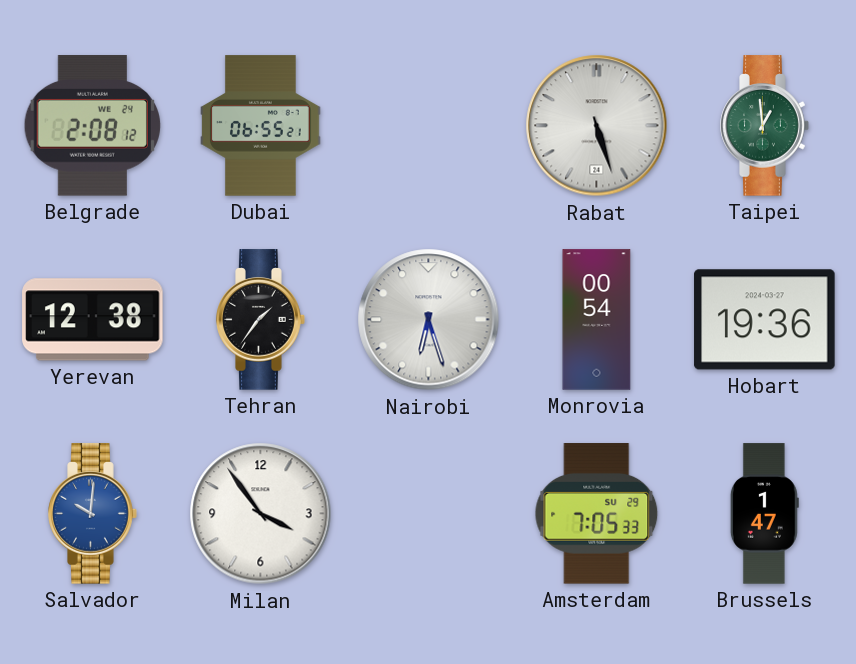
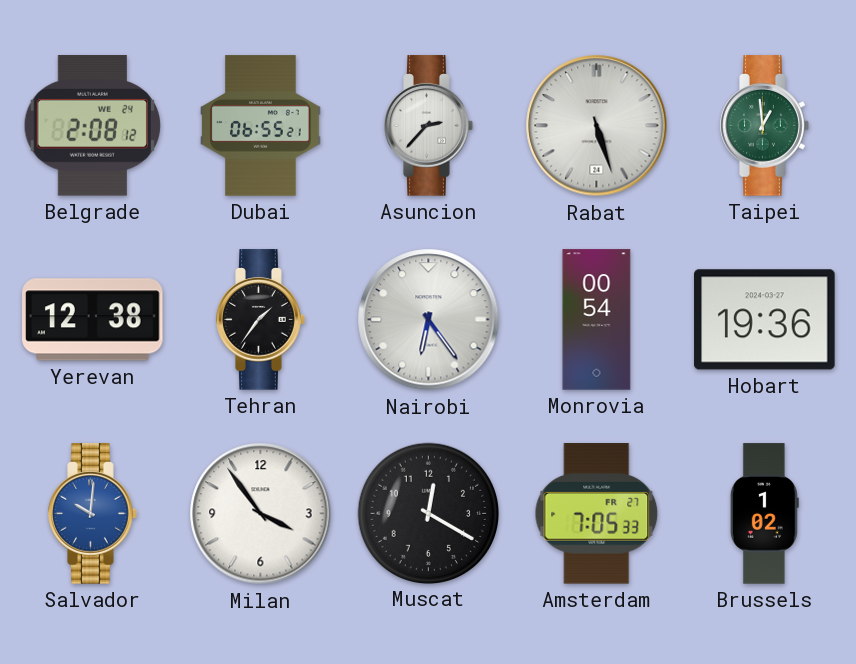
Asuncion: none -> 2:37
Nairobi: 6:27 -> 6:24
Muscat: none -> 12:20
Amsterdam date: SU 29 -> FR 27
Brussels: 1:47 -> 1:02
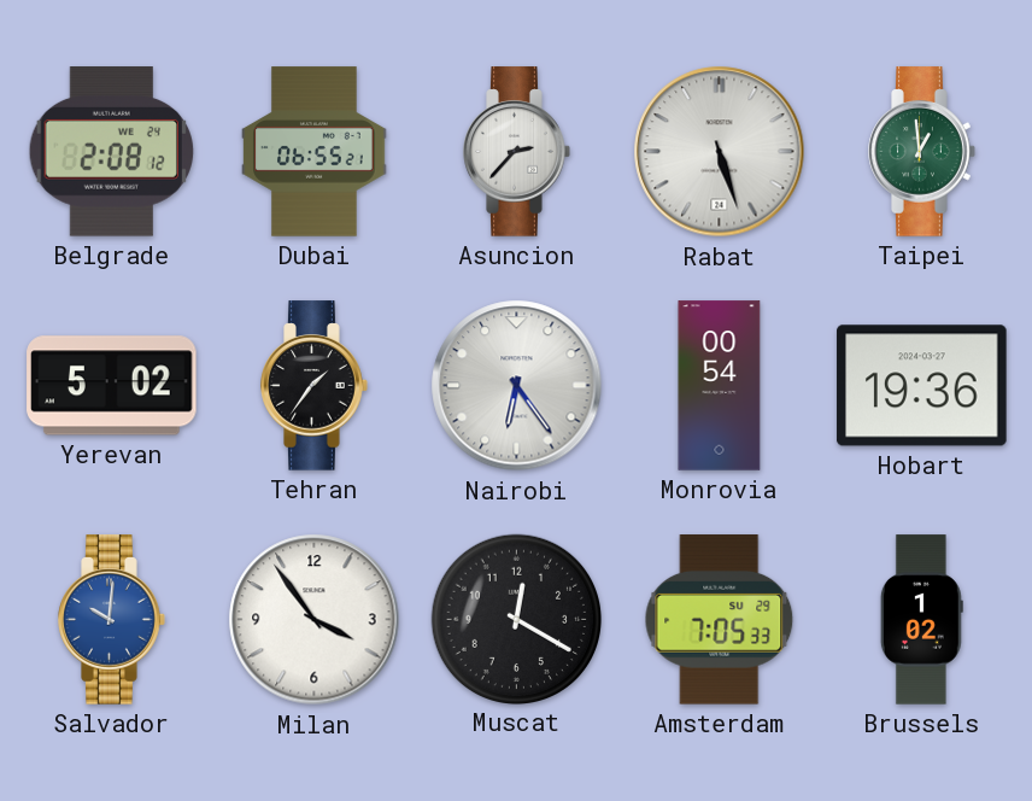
Yerevan: 12:38 -> 5:02
Amsterdam date: FR 27 -> SU 29
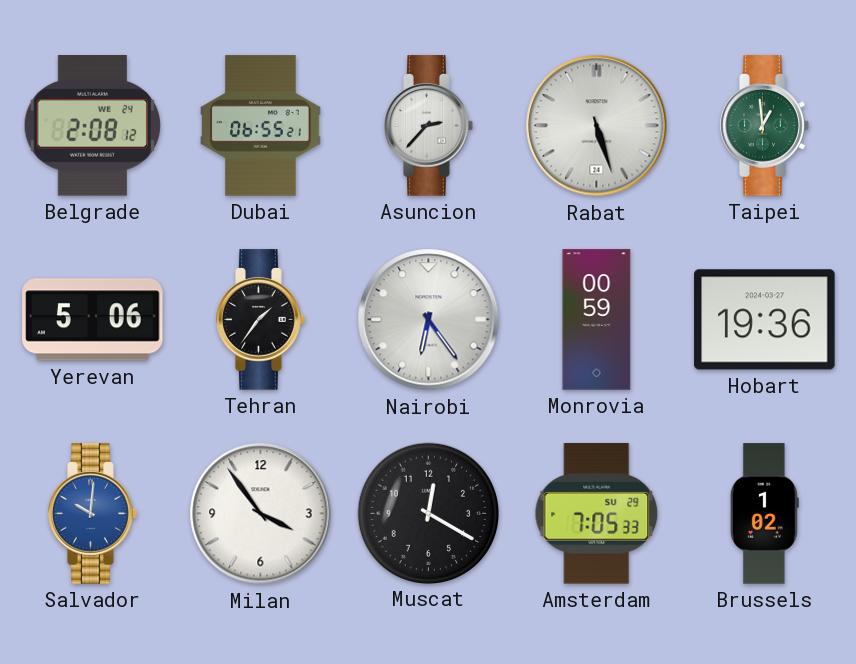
Yerevan: 5:02 -> 5:06
Monrovia: 00:54 -> 00:59
